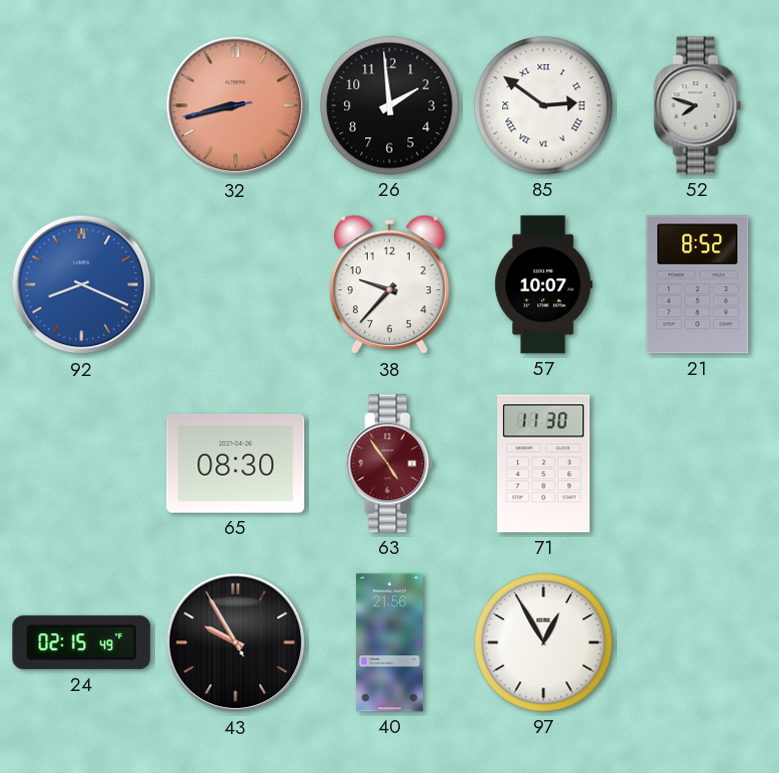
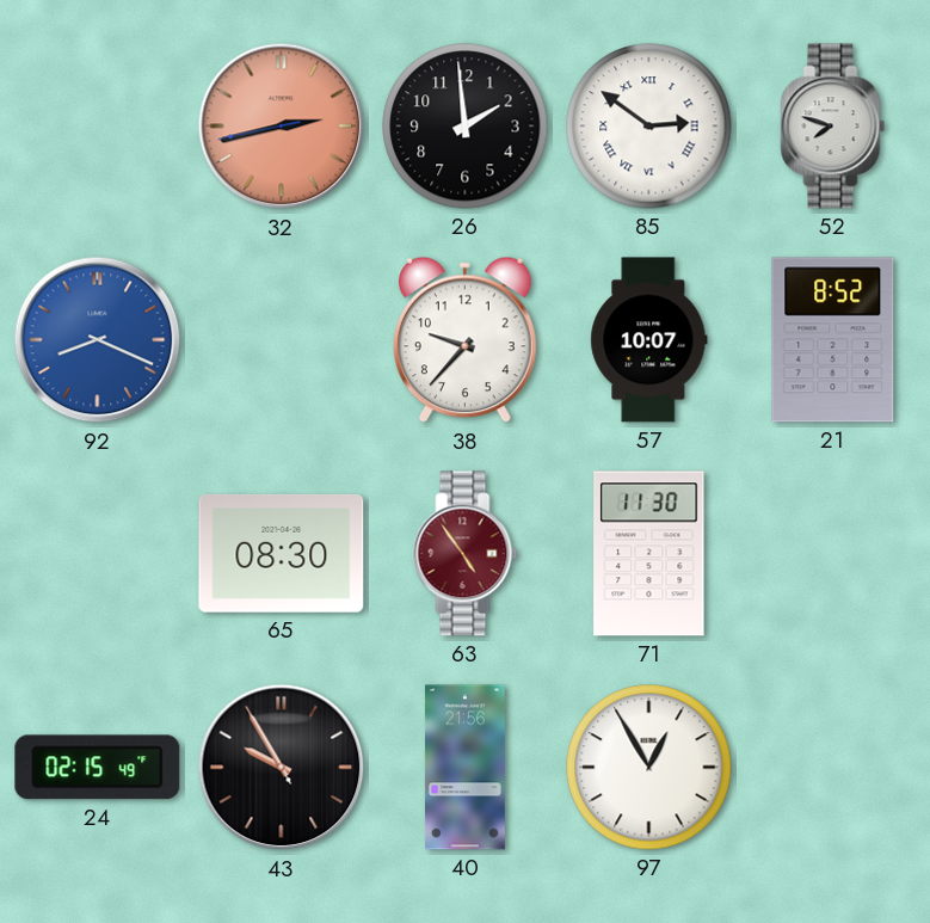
32: 8:42 -> 2:42
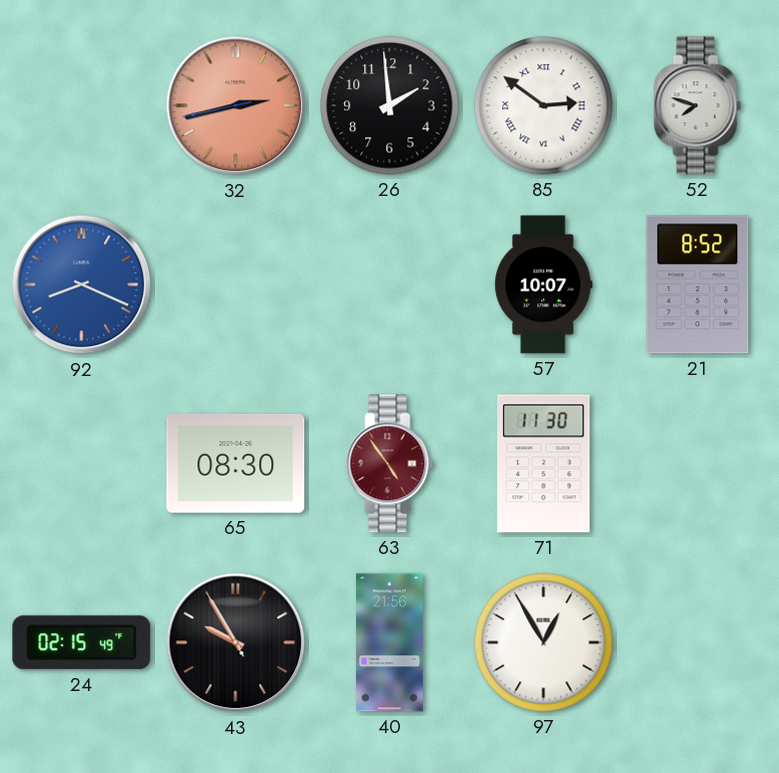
38: 9:37 -> none
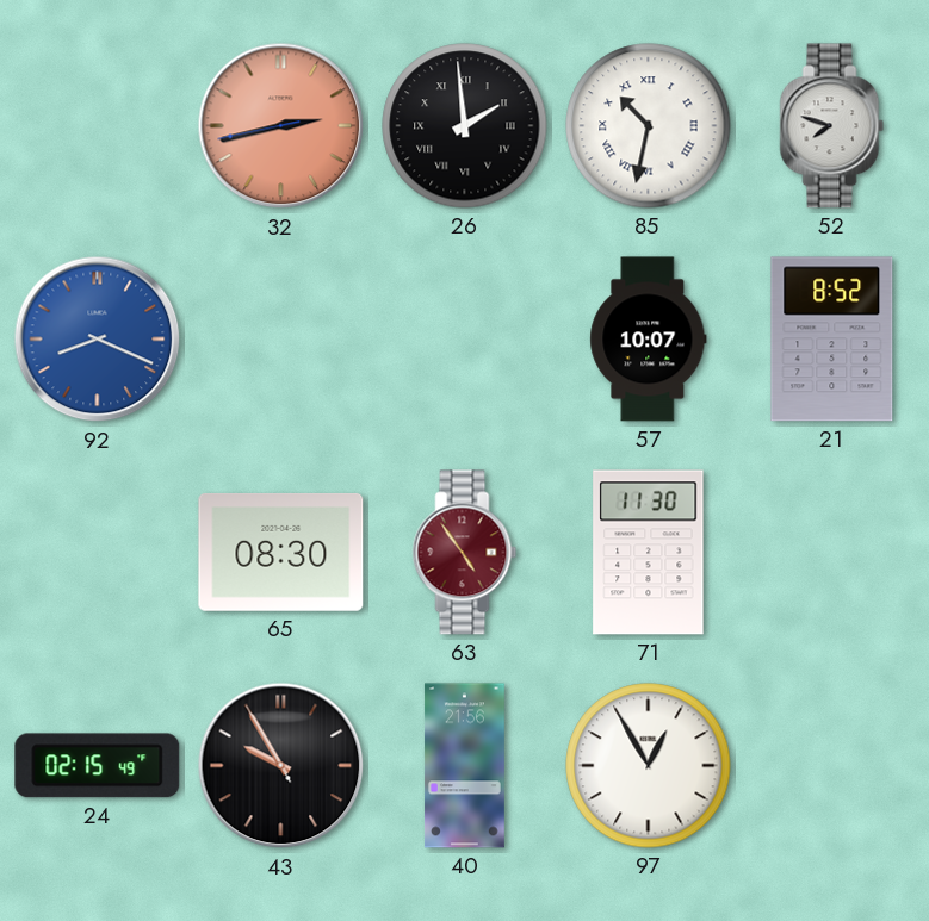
26 numerals: Arabic -> Roman
85: 2:51 -> 10:32
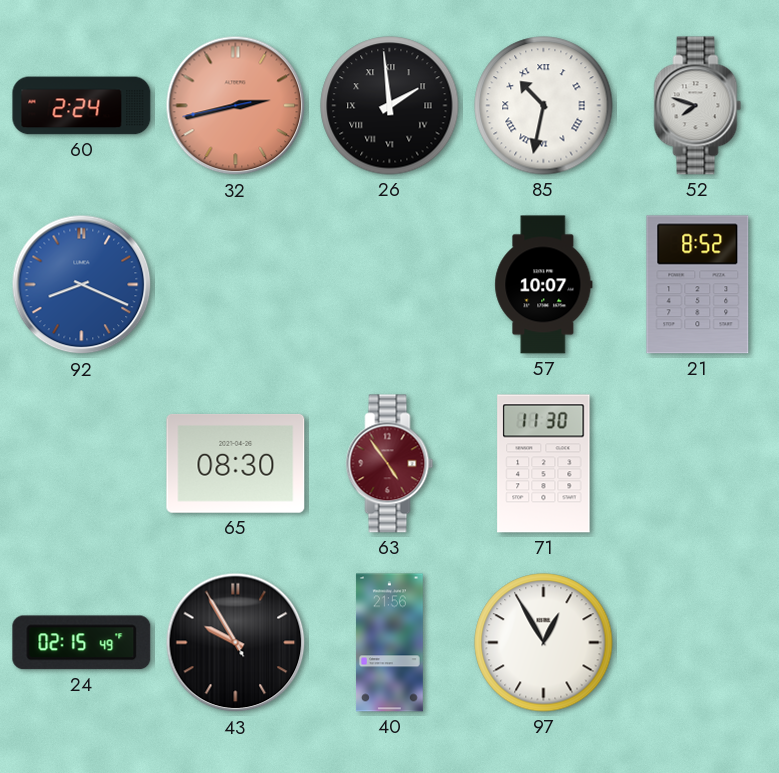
60: none -> 2:24
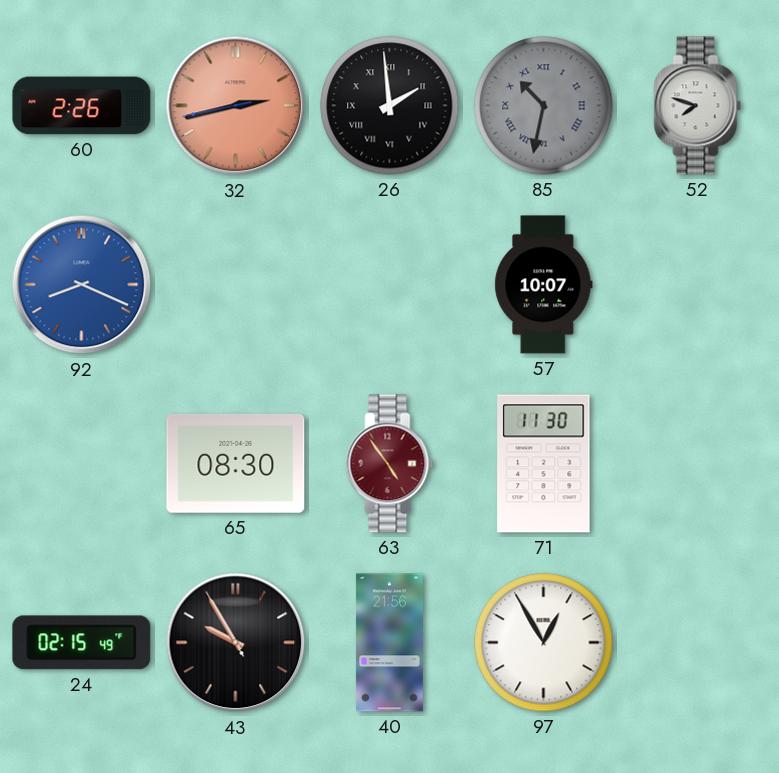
60: 2:24 -> 2:26
85 dial: white -> grey
21: 8:52 -> none
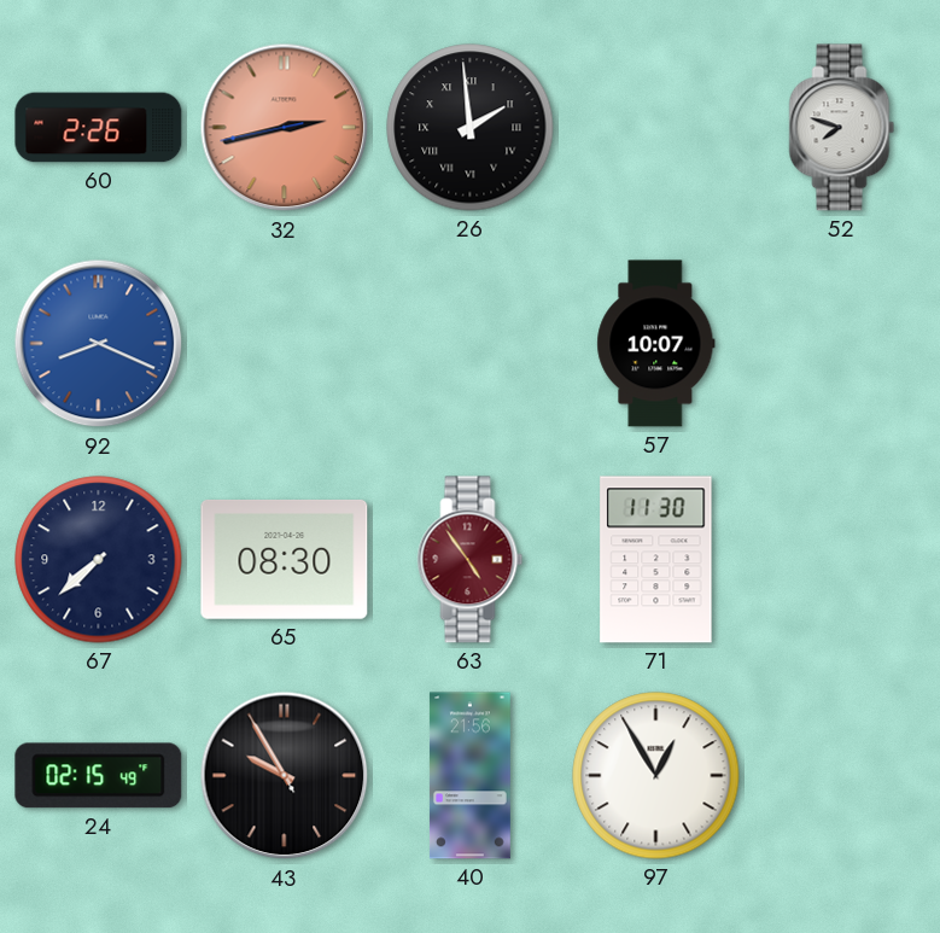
85: 10:32 -> none
67: none -> 7:38
